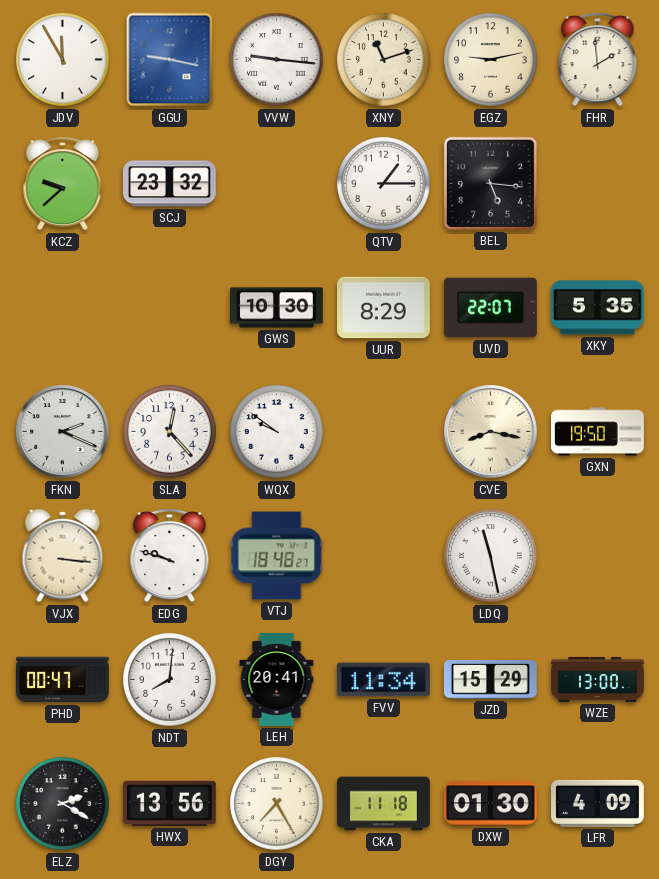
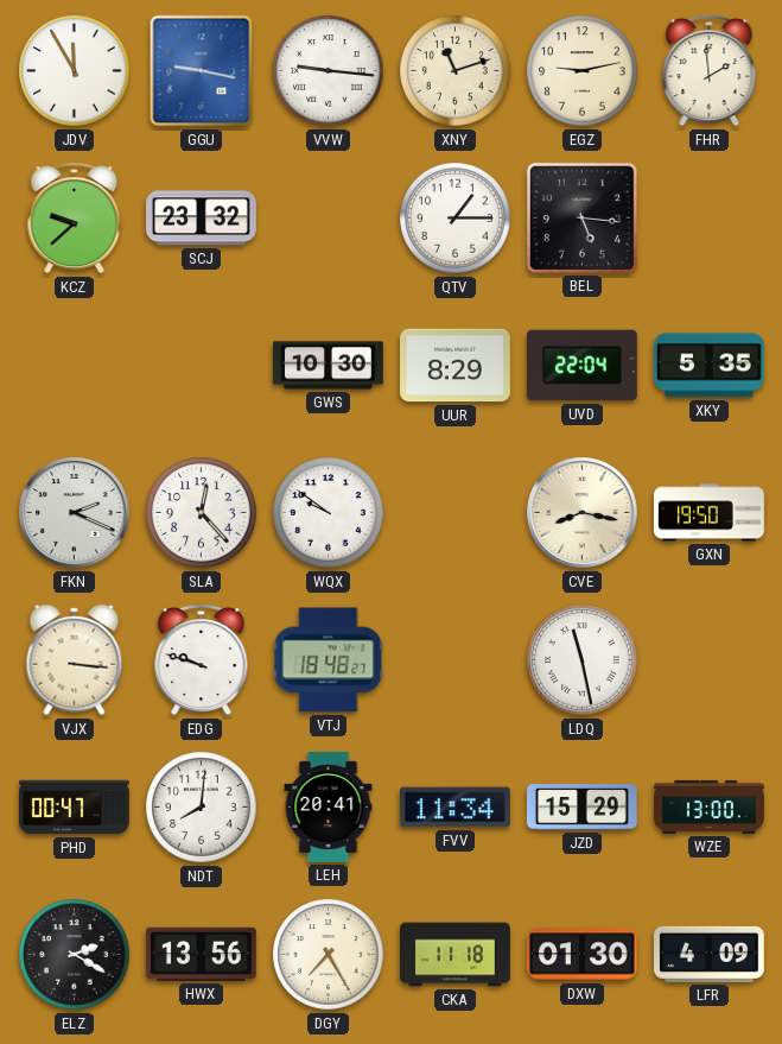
UVD: 22:07 -> 22:04
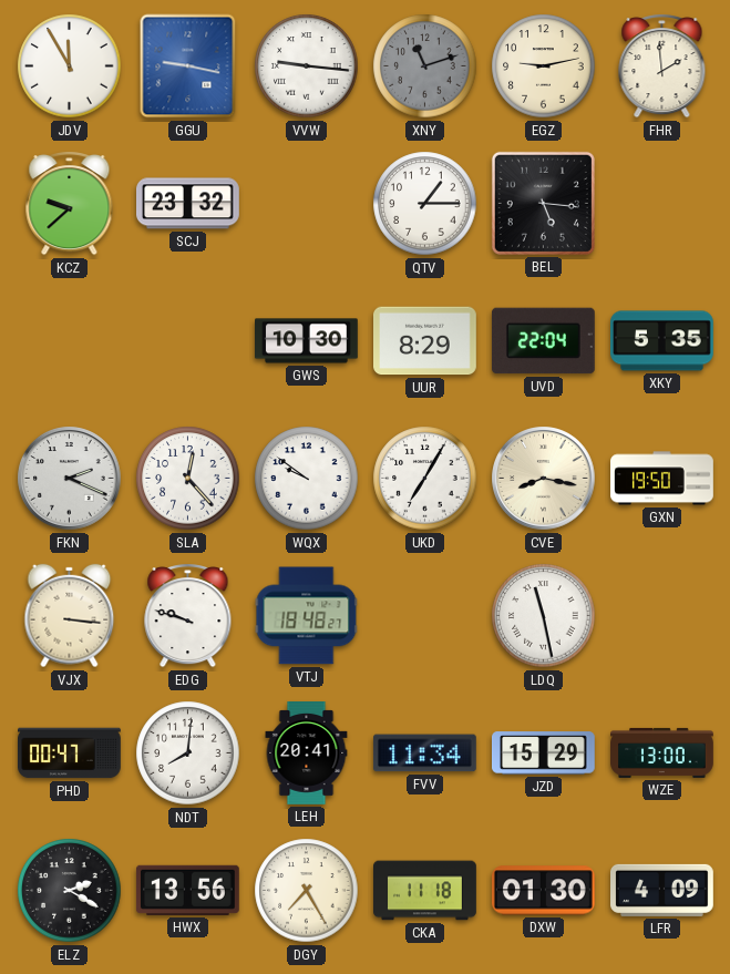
XNY dial: cream -> grey
UKD: none -> 7:05
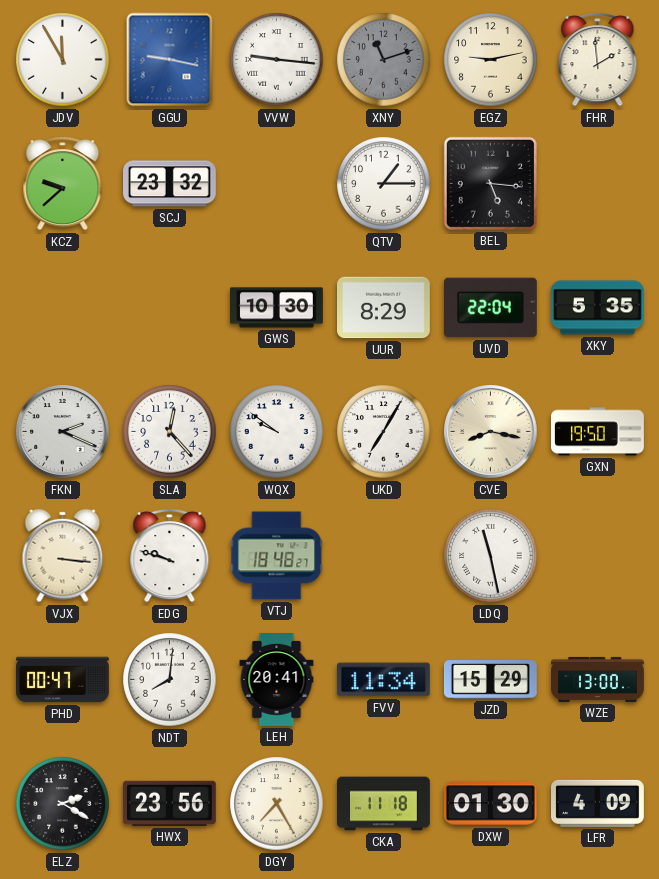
HWX: 13:56 -> 23:56
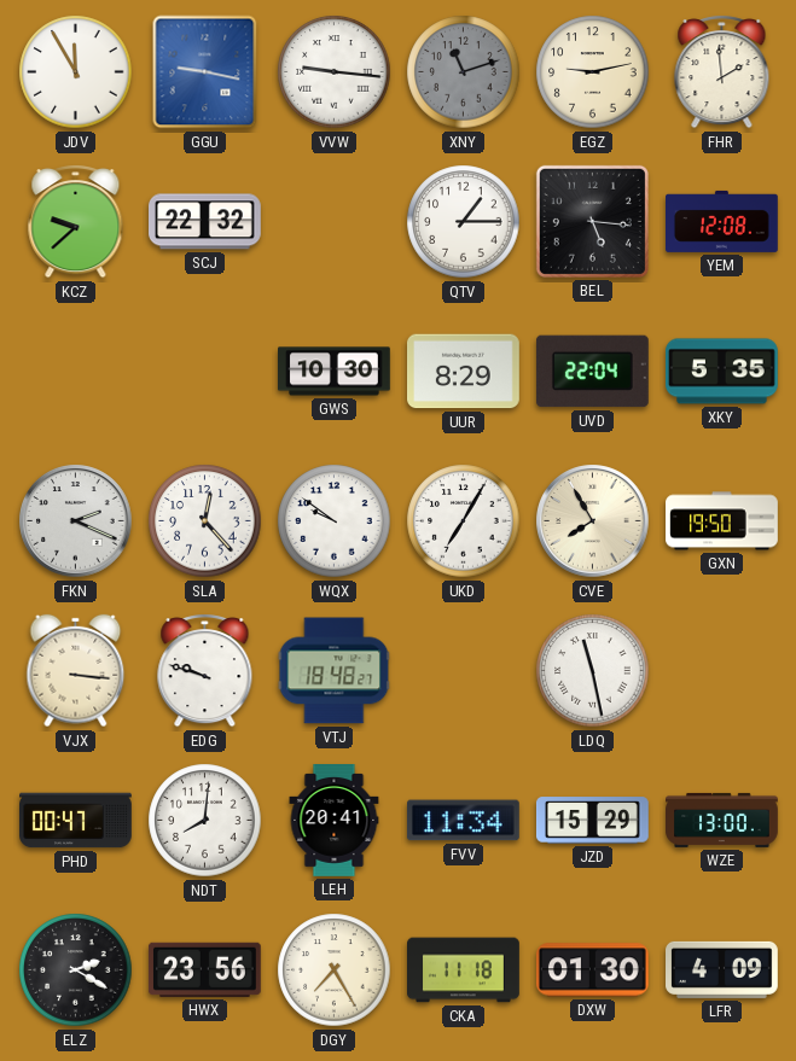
SCJ: 23:32 -> 22:32
YEM: none -> 12:08
CVE: 8:17 -> 7:55
